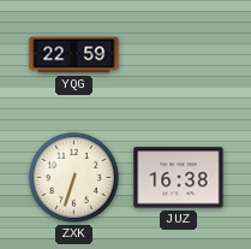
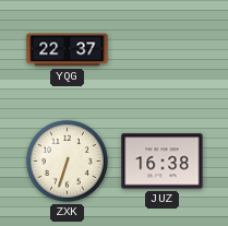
YQG: 22:59 -> 22:37
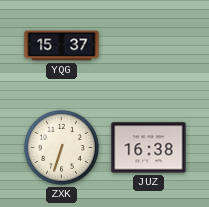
YQG: 22:37 -> 15:37
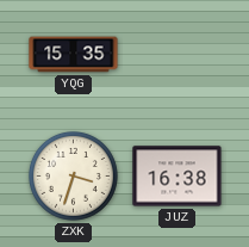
YQG: 15:37 -> 15:35
ZXK: 6:33 -> 3:33
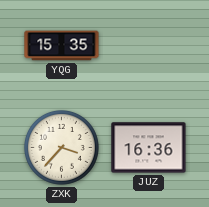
ZXK: 3:33 -> 3:37
JUZ: 16:38 -> 16:36
